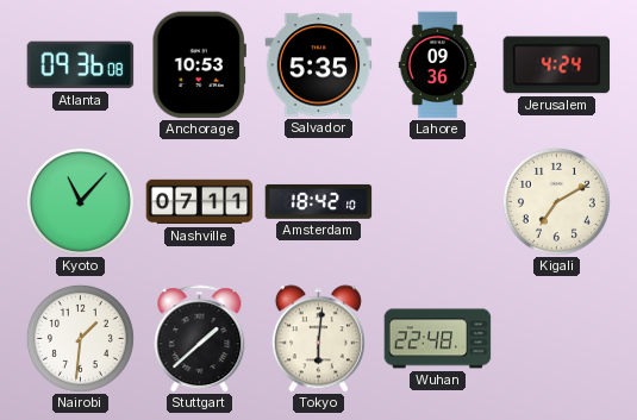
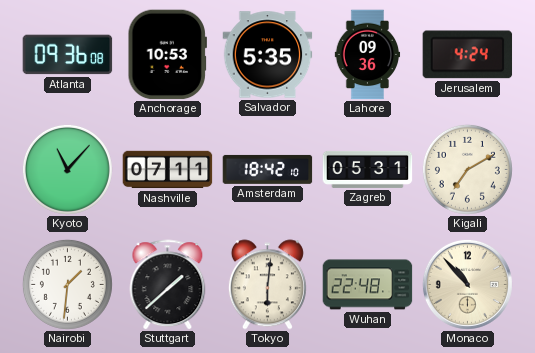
Zagreb: none -> 05:31
Monaco: none -> 10:53
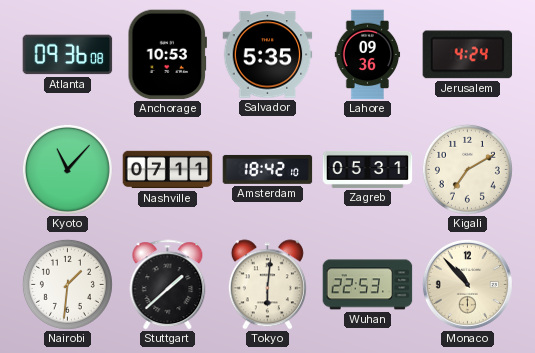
Wuhan: 22:48 -> 22:53
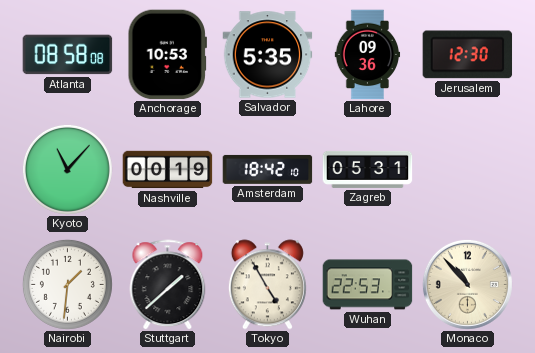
Atlanta: 09:36 -> 08:58
Jerusalem: 4:24 -> 12:30
Nashville: 07:11 -> 00:19
Kigali: 7:10 -> none
Tokyo: 6:01 -> 4:55
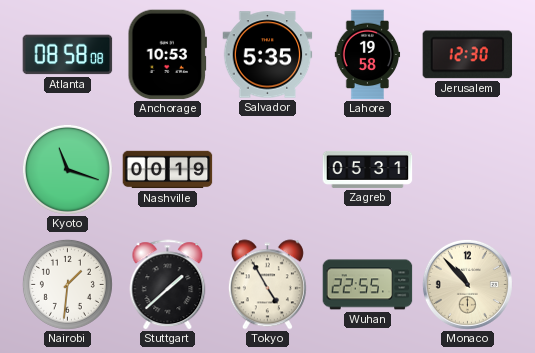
Lahore: 09:36 -> 19:58
Kyoto: 11:07 -> 11:18
Amsterdam: 18:42 -> none
Wuhan: 22:53 -> 22:55
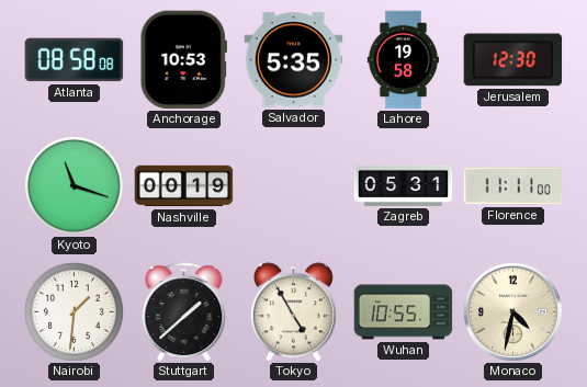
Florence: none -> 11:11
Wuhan: 22:55 -> 10:55
Monaco: 10:53 -> 4:32
